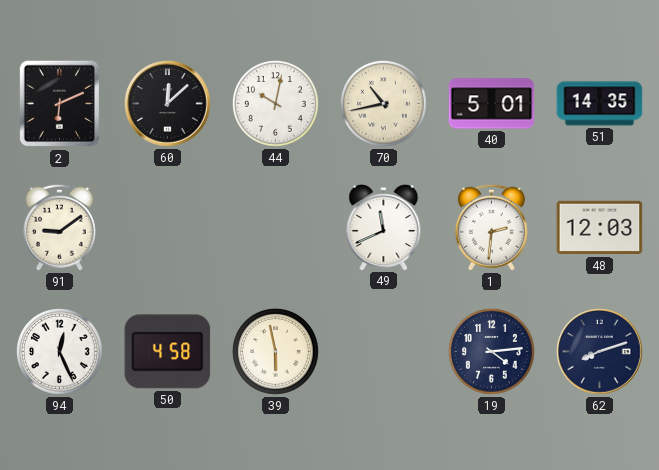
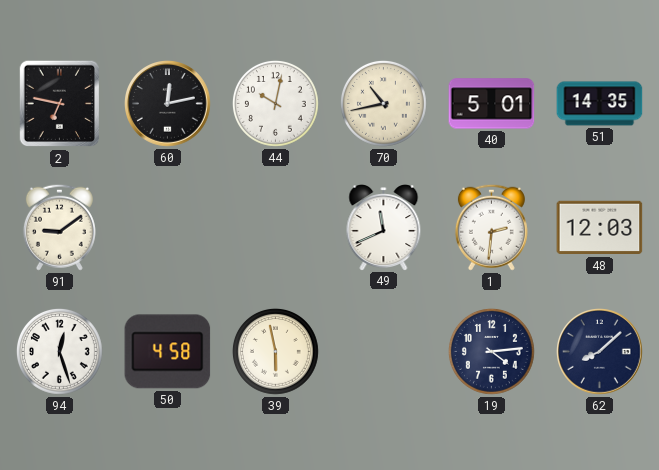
2: 6:11 -> 6:47
60: 12:08 -> 12:13
94: 12:26 -> 12:27
62: 8:12 -> 8:08
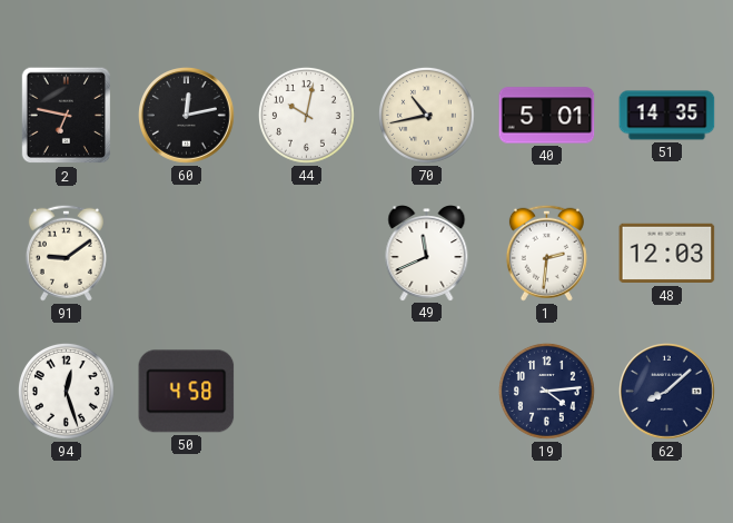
39: 5:58 -> none
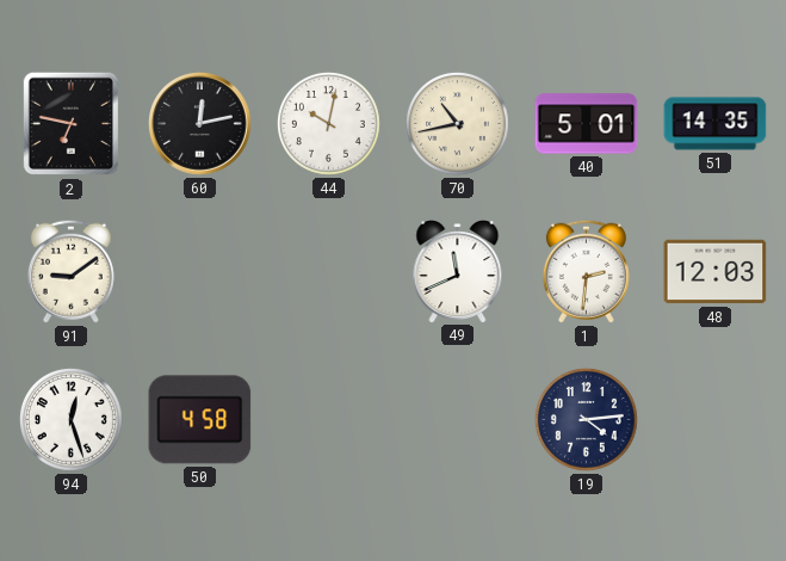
62: 8:08 -> none
